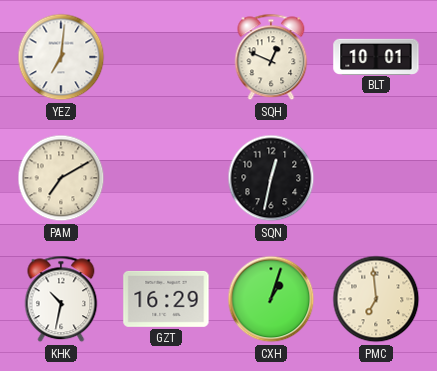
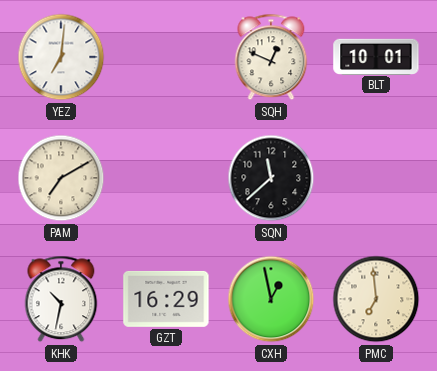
SQN: 12:32 -> 11:38
CXH: 1:03 -> 12:58
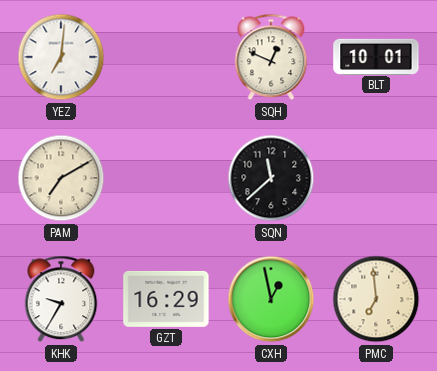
KHK: 10:32 -> 9:35
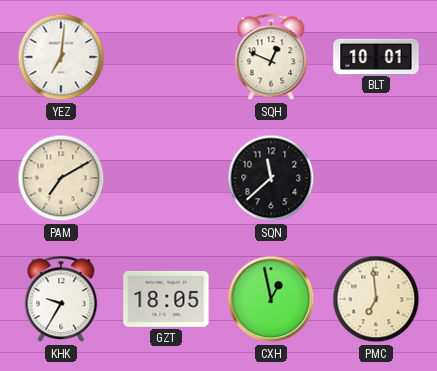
GZT: 16:29 -> 18:05
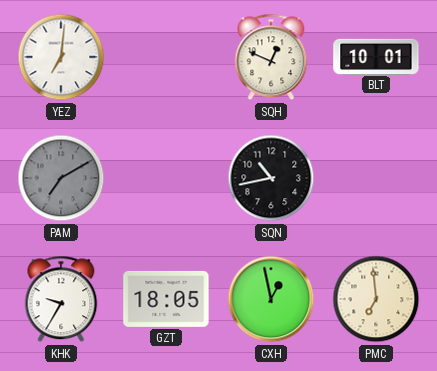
PAM dial: cream -> grey
SQN: 11:38 -> 10:43
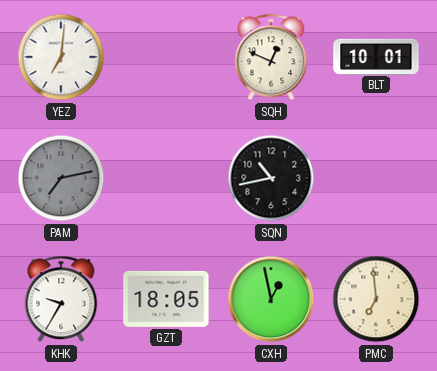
PAM: 7:10 -> 7:13
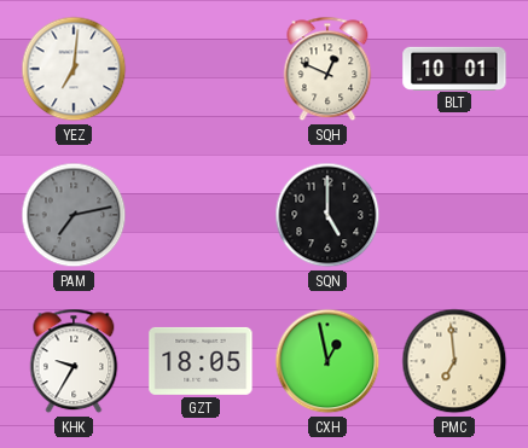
SQN: 10:43 -> 5:00
